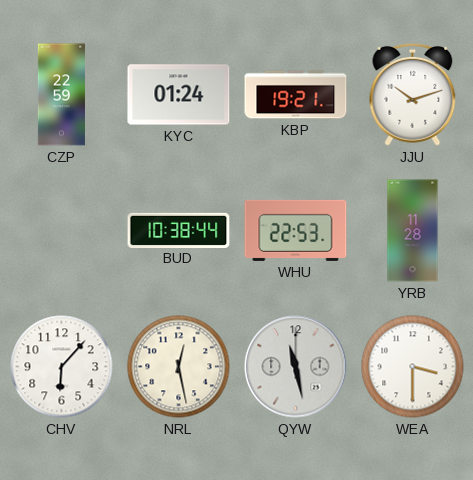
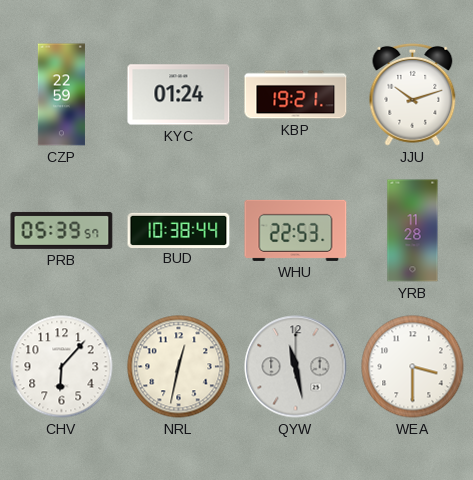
PRB: none -> 05:39
NRL: 12:28 -> 12:32
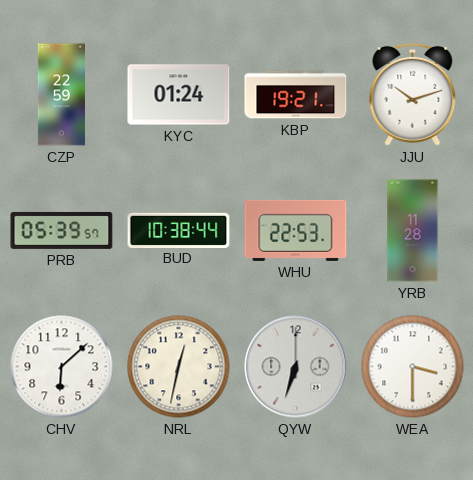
CHV: 6:07 -> 6:08
QYW: 11:28 -> 6:33
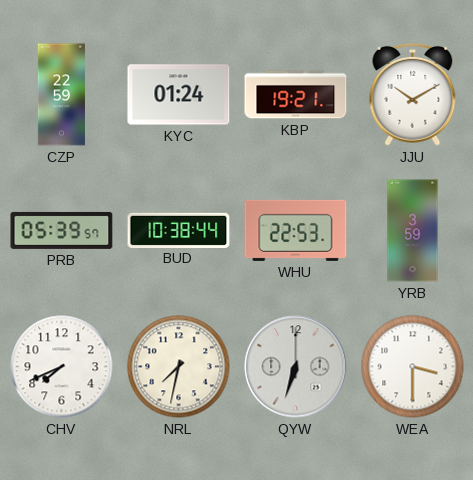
JJU: 10:12 -> 10:10
YRB: 11:28 -> 3:59
CHV: 6:08 -> 7:41
NRL: 12:32 -> 7:32
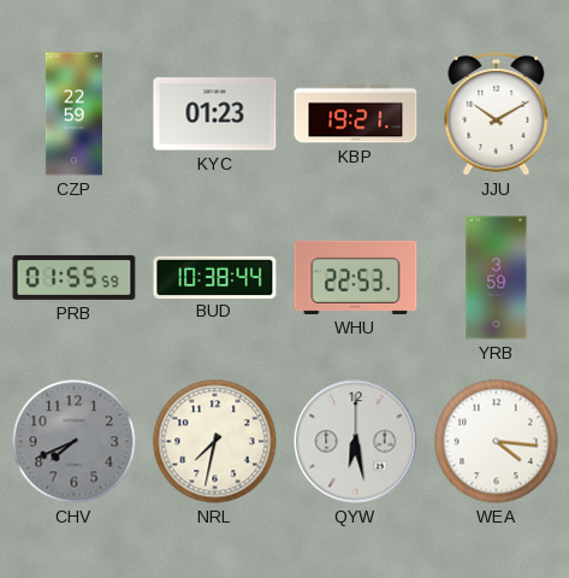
KYC: 01:24 -> 01:23
PRB: 05:39 -> 01:55
CHV dial: white -> grey
QYW: 6:33 -> 6:28
WEA: 3:30 -> 4:16
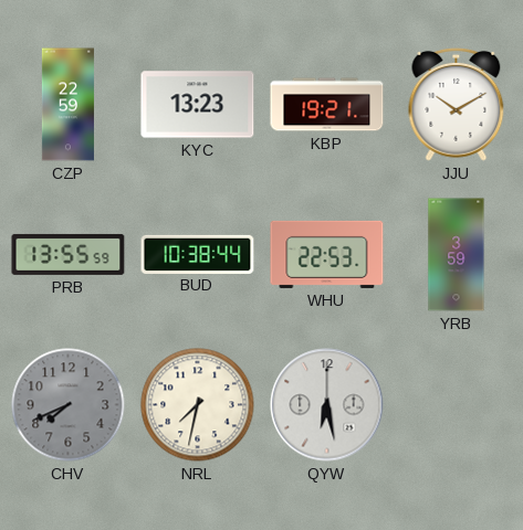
KYC: 01:23 -> 13:23
PRB: 01:55 -> 13:55
WEA: 4:16 -> none
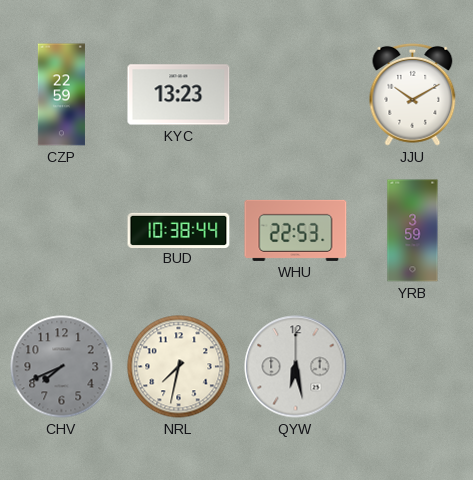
KBP: 19:21 -> none
PRB: 13:55 -> none
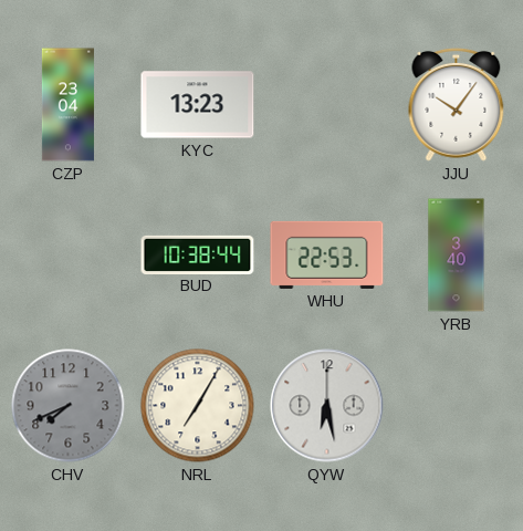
CZP: 22:59 -> 23:04
JJU: 10:10 -> 10:06
YRB: 3:59 -> 3:40
NRL: 7:32 -> 7:05
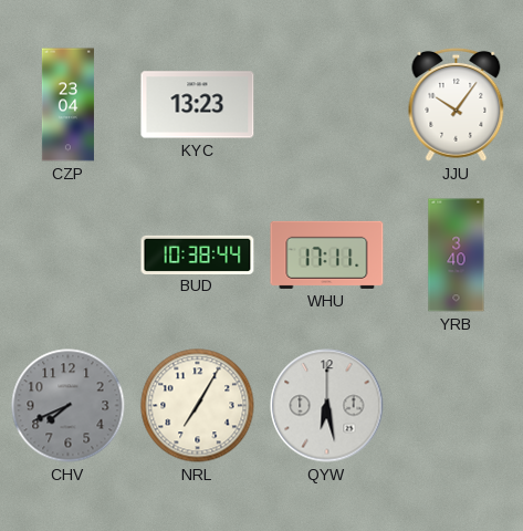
WHU: 22:53 -> 17:11
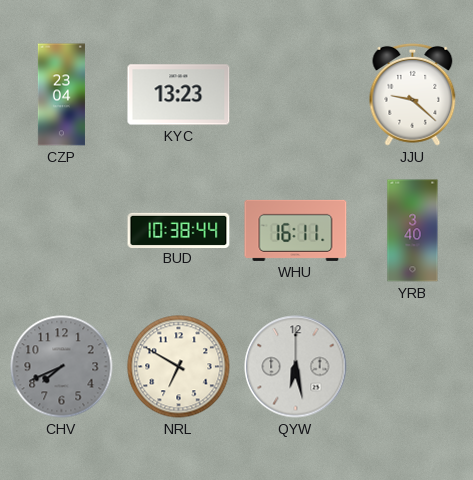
JJU: 10:06 -> 9:22
WHU: 17:11 -> 16:11
NRL: 7:05 -> 6:50
